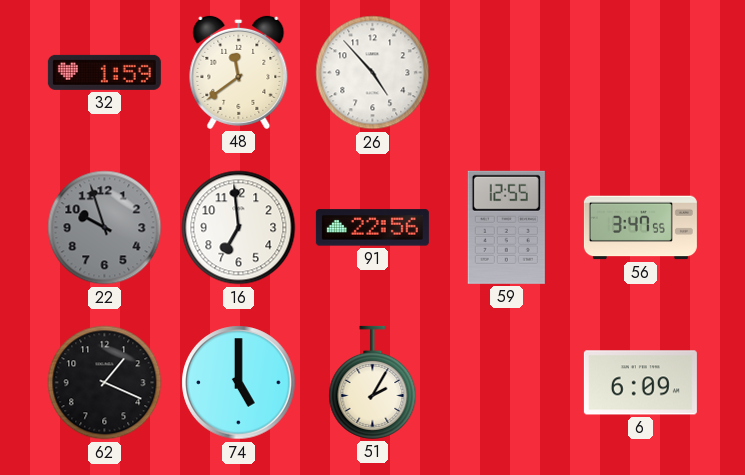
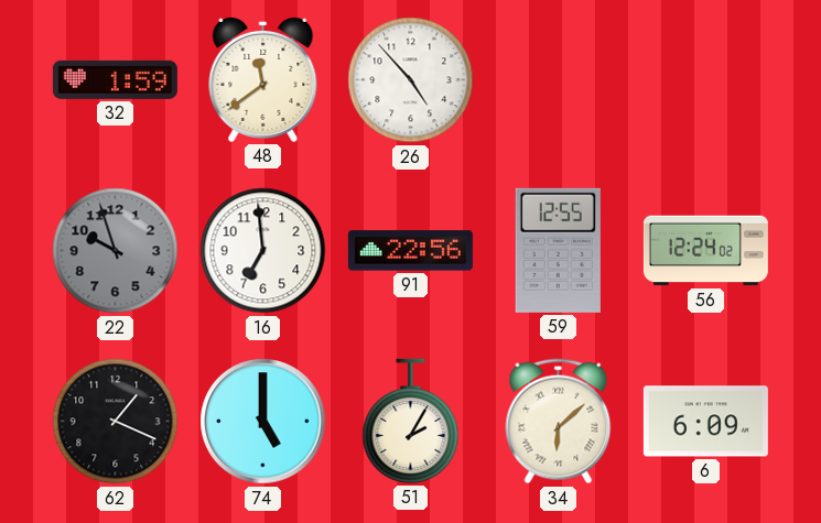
56: 3:47 -> 12:24
34: none -> 6:08
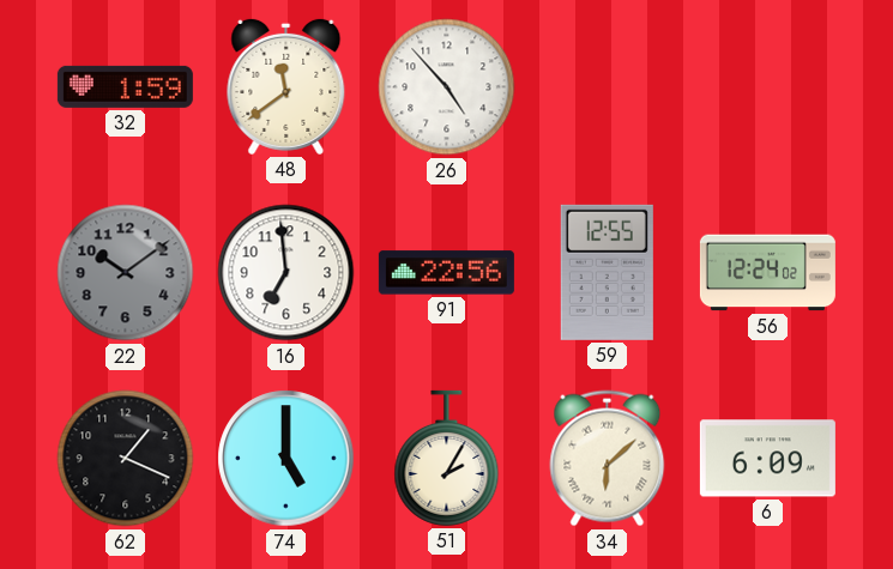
22: 9:57 -> 10:09
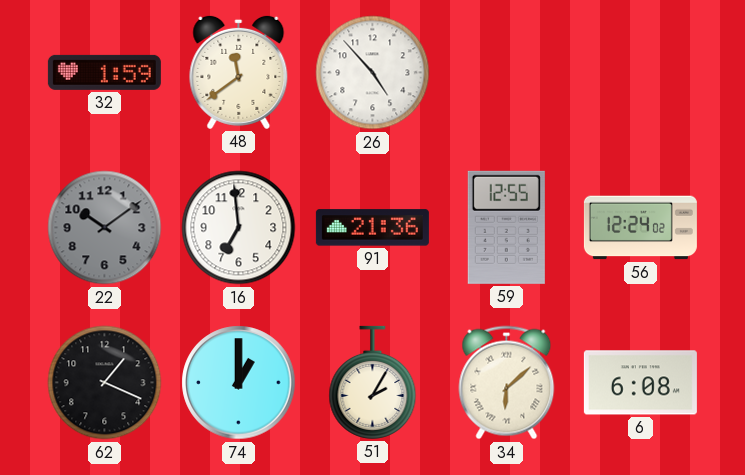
91: 22:56 -> 21:36
74: 5:00 -> 1:00
6: 6:09 -> 6:08
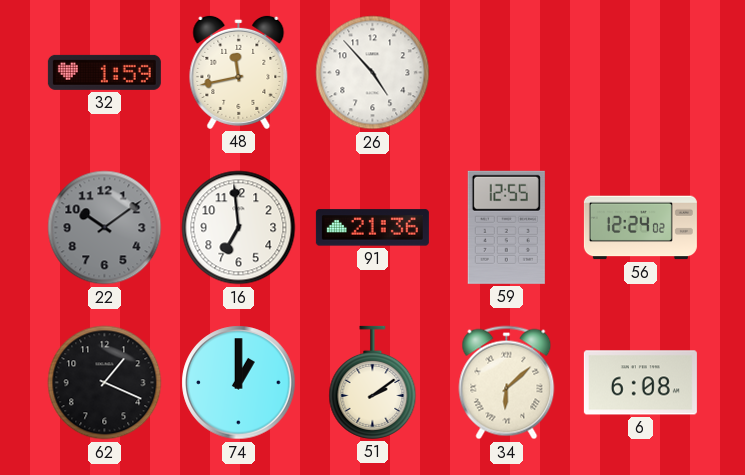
48: 11:39 -> 11:43
51: 2:05 -> 2:09
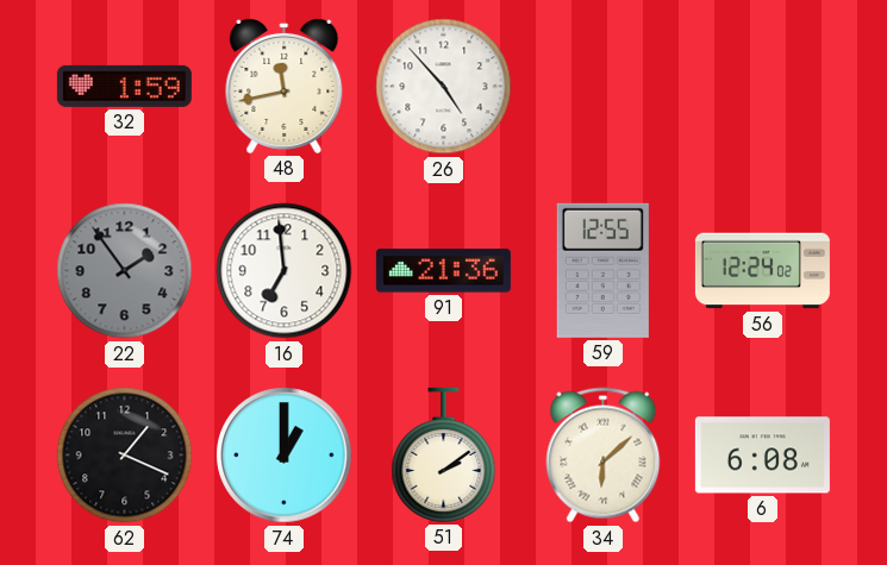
22: 10:09 -> 1:54
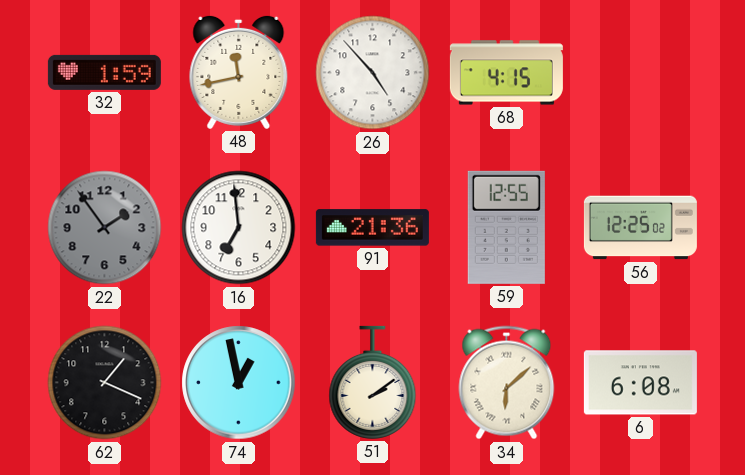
68: none -> 4:15
56: 12:24 -> 12:25
74: 1:00 -> 12:58
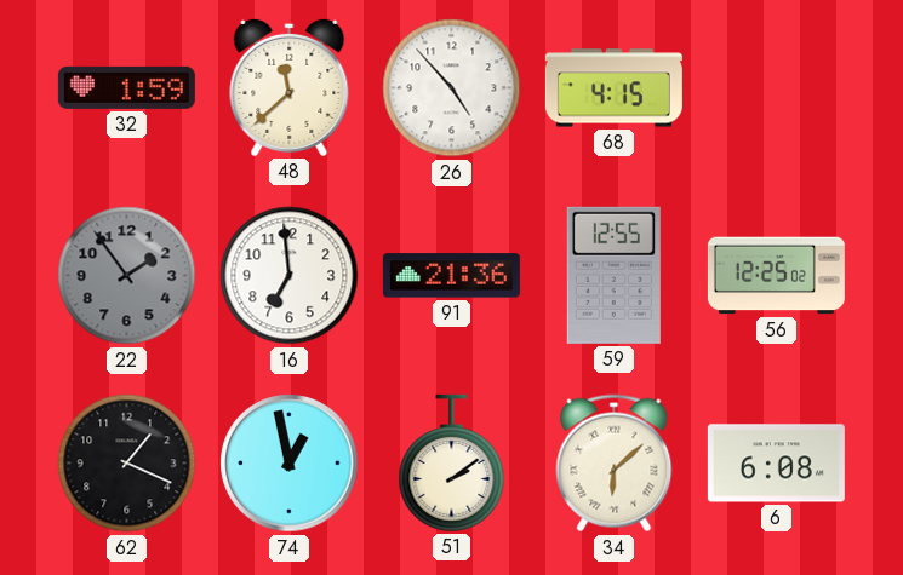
48: 11:43 -> 11:38
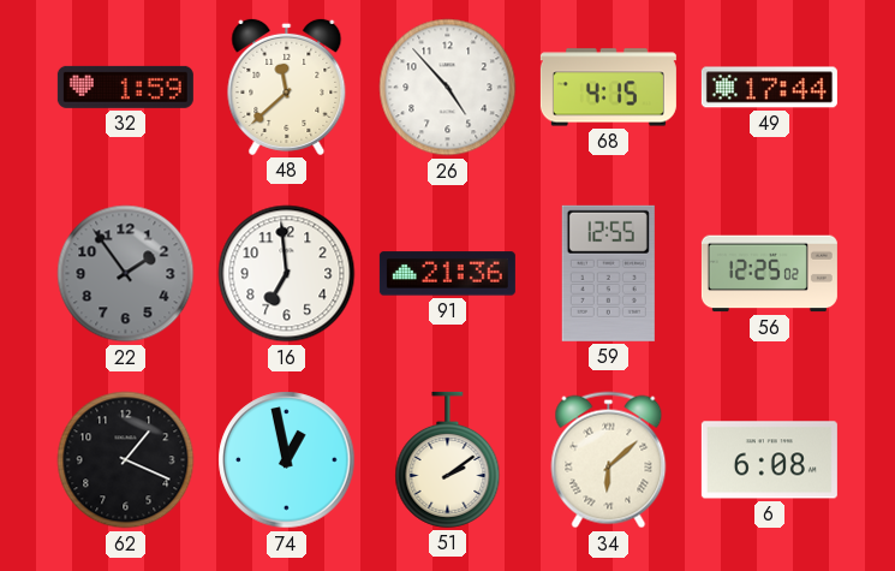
49: none -> 17:44
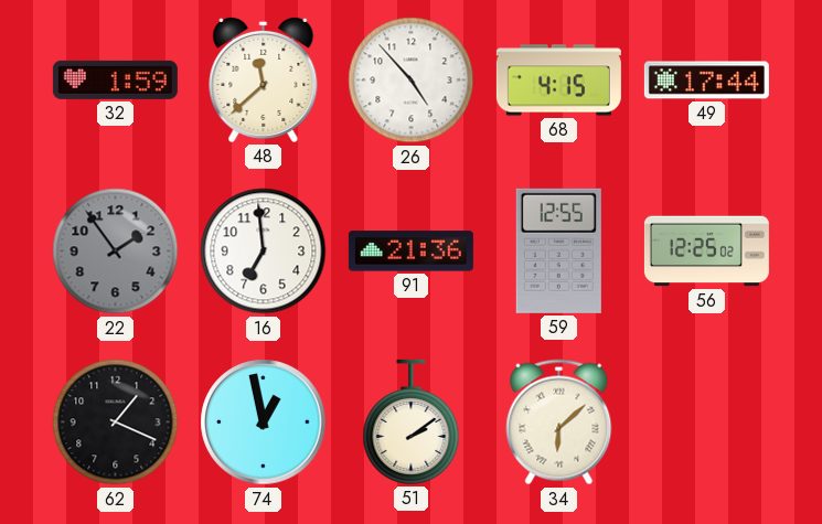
6: 6:08 -> none
